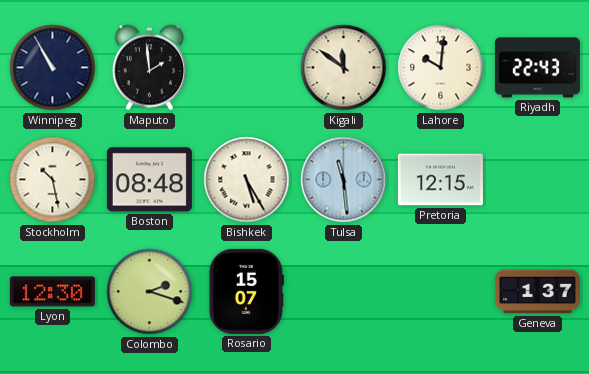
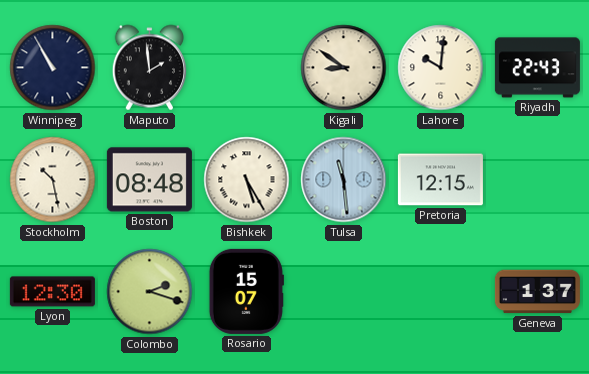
Kigali: 11:51 -> 8:51
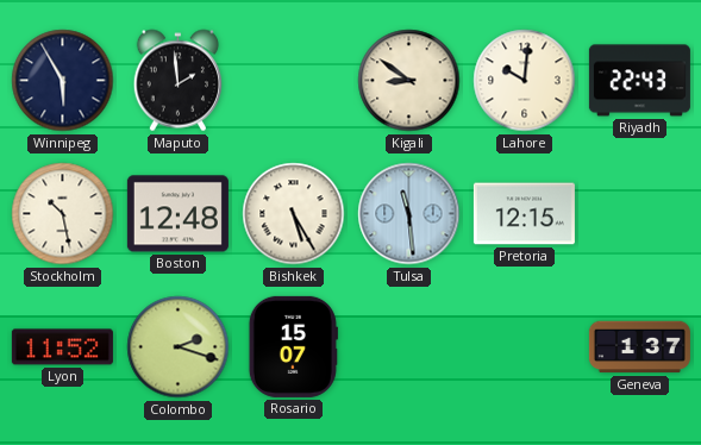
Winnipeg: 10:55 -> 5:55
Boston: 08:48 -> 12:48
Lyon: 12:30 -> 11:52
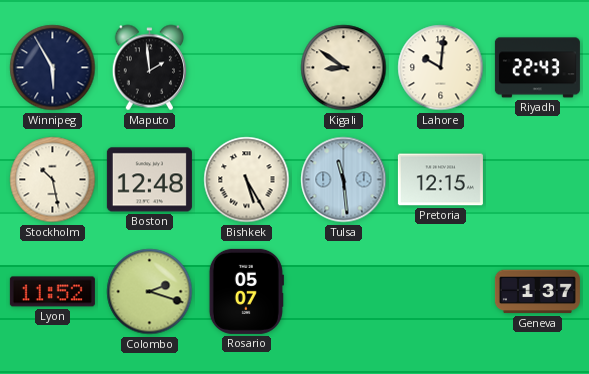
Rosario: 15:07 -> 05:07
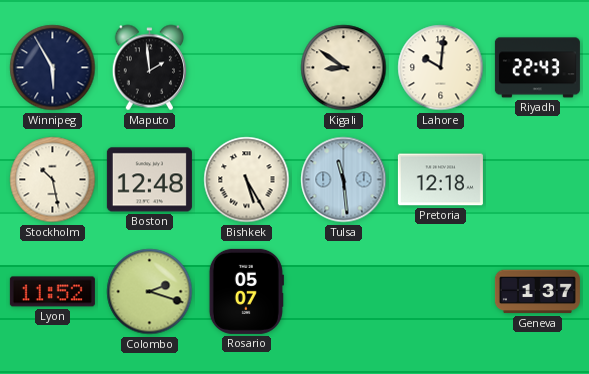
Pretoria: 12:15 -> 12:18
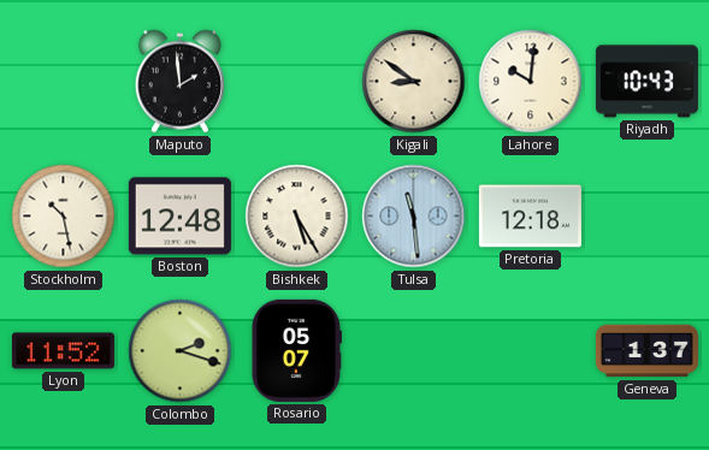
Winnipeg: 5:55 -> none
Riyadh: 22:43 -> 10:43
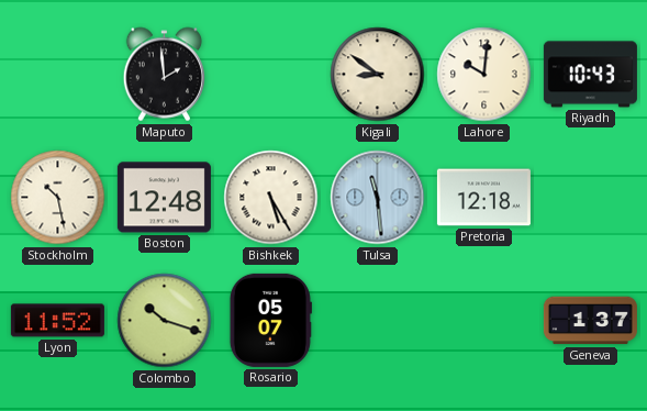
Colombo: 2:18 -> 10:18
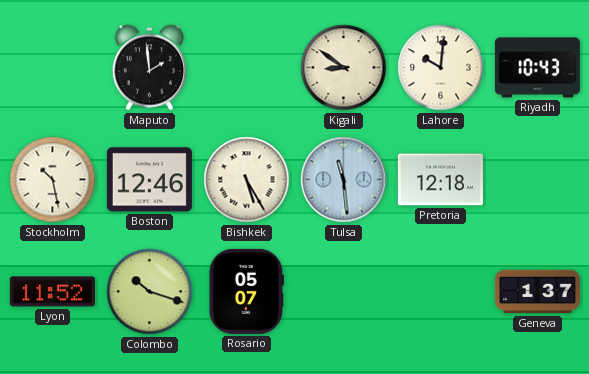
Boston: 12:48 -> 12:46
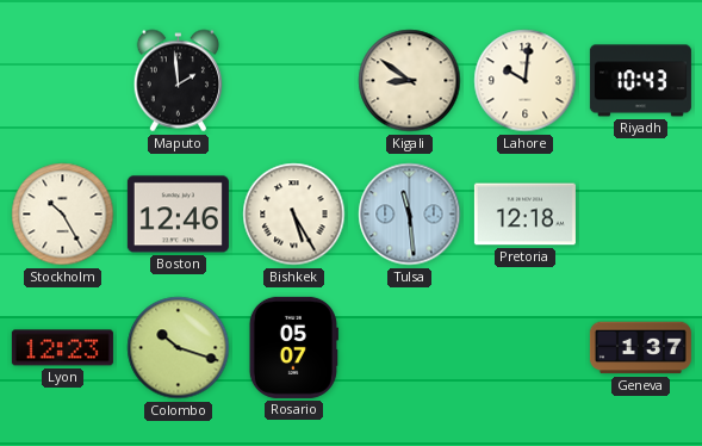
Stockholm: 10:28 -> 10:25
Lyon: 11:52 -> 12:23
